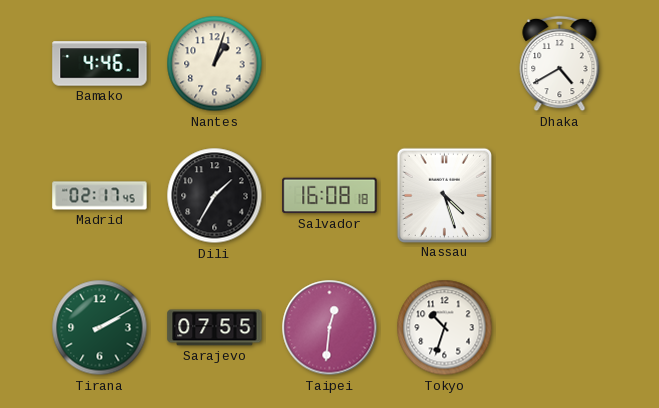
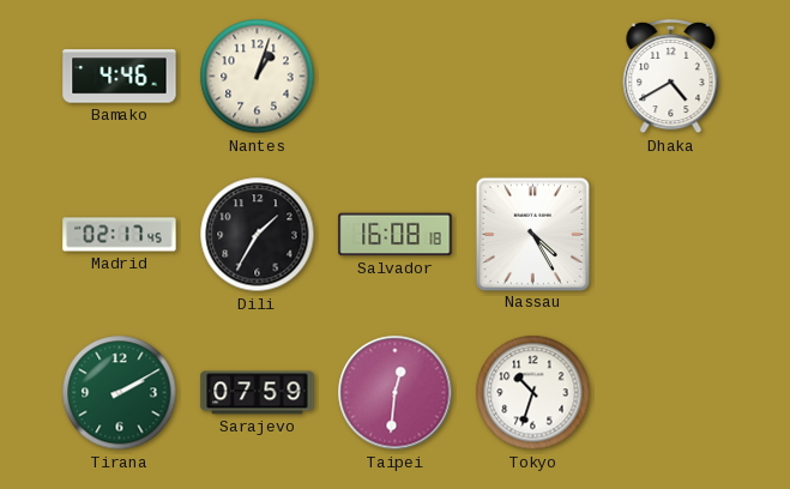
Nassau: 4:27 -> 4:25
Sarajevo: 07:55 -> 07:59
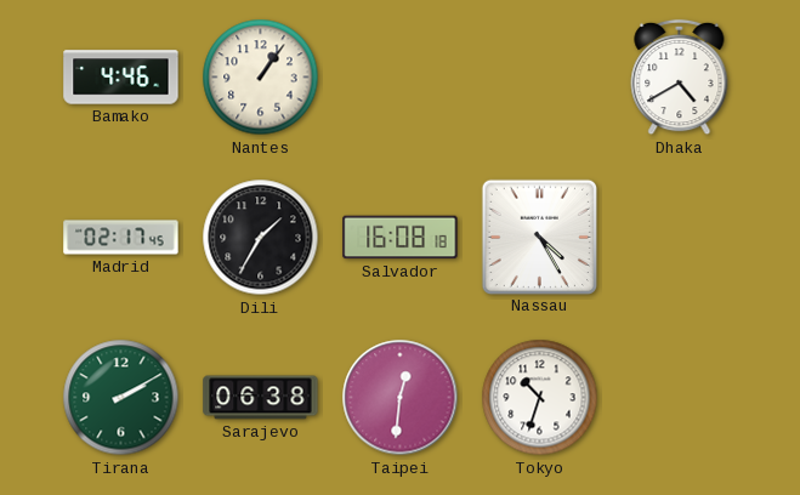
Nantes: 1:03 -> 1:06
Sarajevo: 07:59 -> 06:38
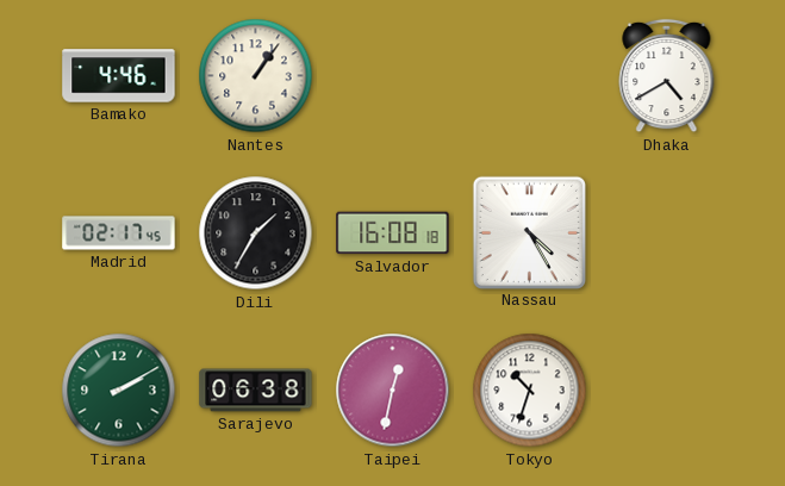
Taipei: 12:31 -> 12:32
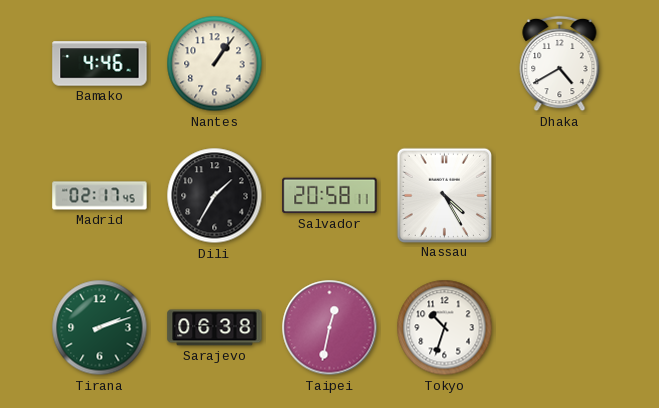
Salvador: 16:08 -> 20:58
Tirana: 2:10 -> 2:12
